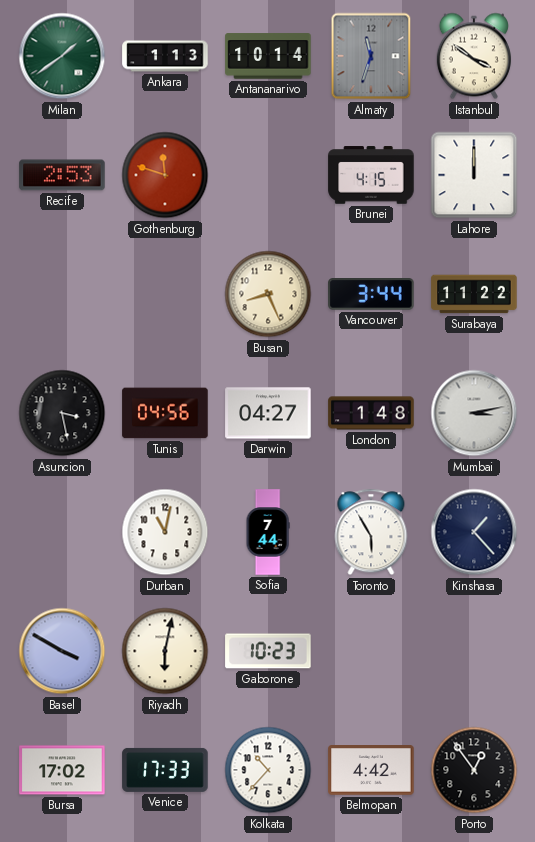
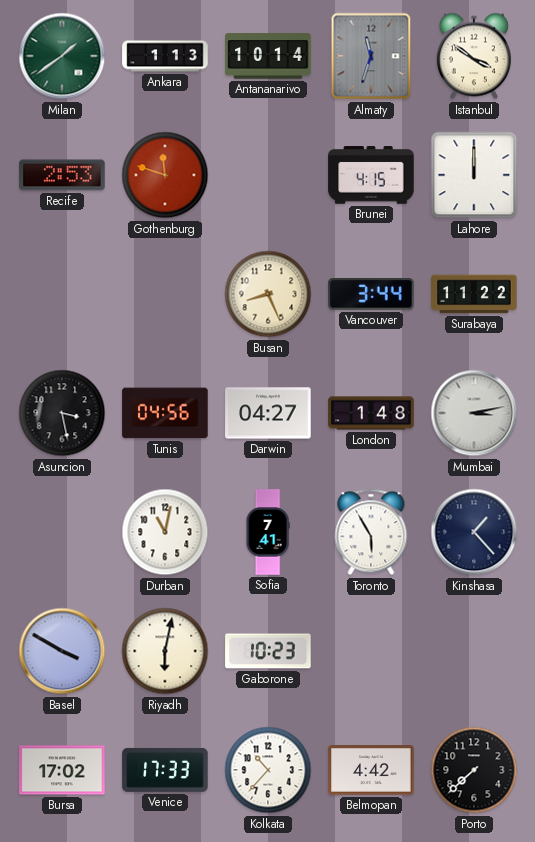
Sofia: 7:44 -> 7:41
Porto: 12:54 -> 7:38
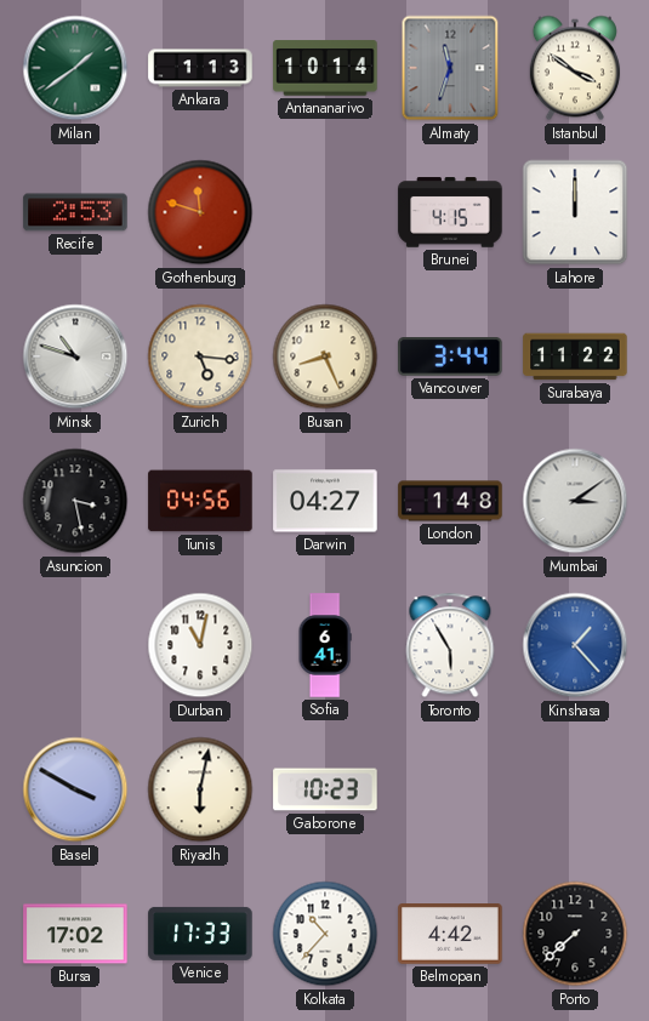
Minsk: none -> 10:48
Zurich: none -> 5:16
Mumbai: 3:13 -> 3:09
Sofia: 7:41 -> 6:41
Kinshasa dial: navy -> blue
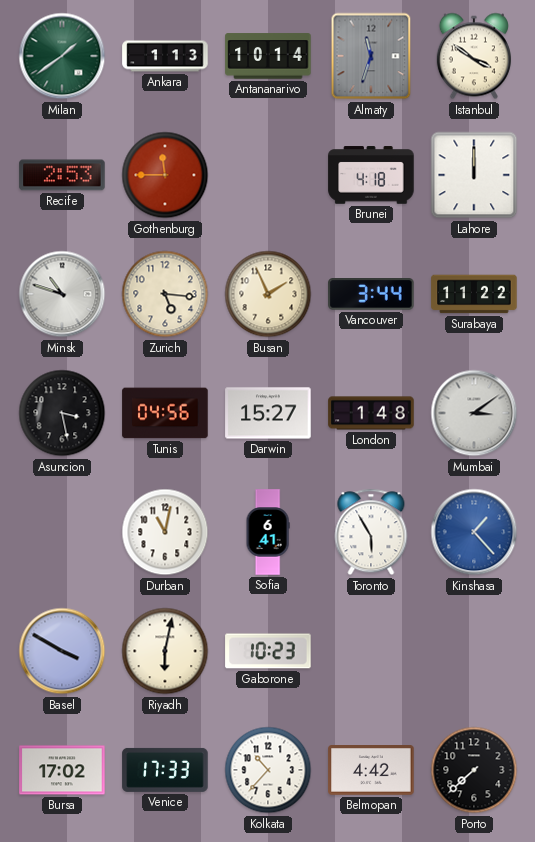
Gothenburg: 11:48 -> 11:45
Brunei: 4:15 -> 4:18
Busan: 8:26 -> 1:56
Darwin: 04:27 -> 15:27
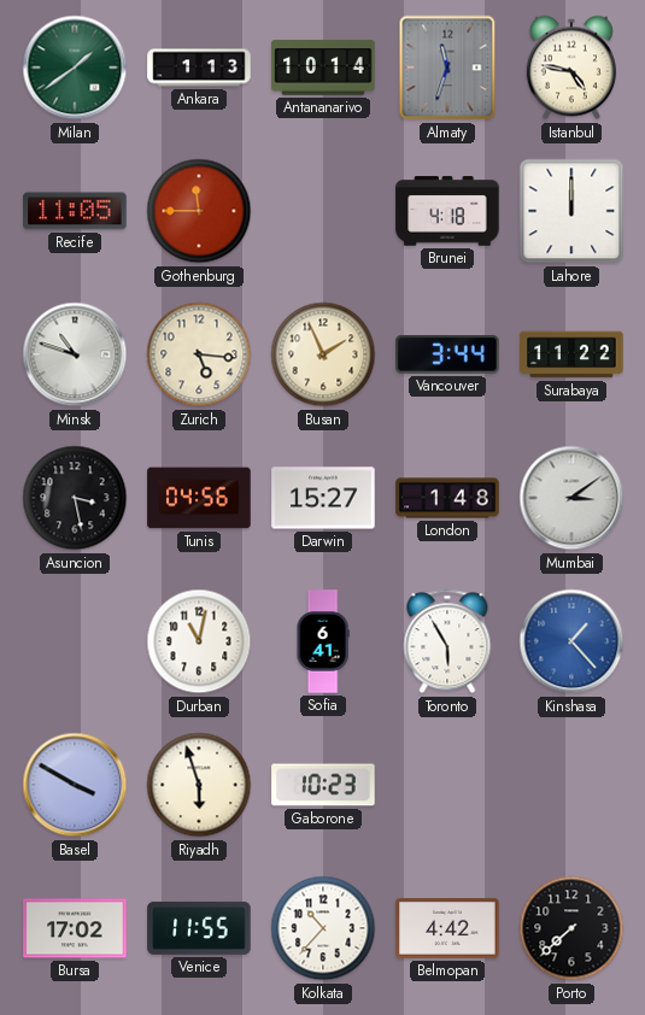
Istanbul: 3:51 -> 4:47
Recife: 2:53 -> 11:05
Riyadh: 6:02 -> 5:57
Venice: 17:33 -> 11:55
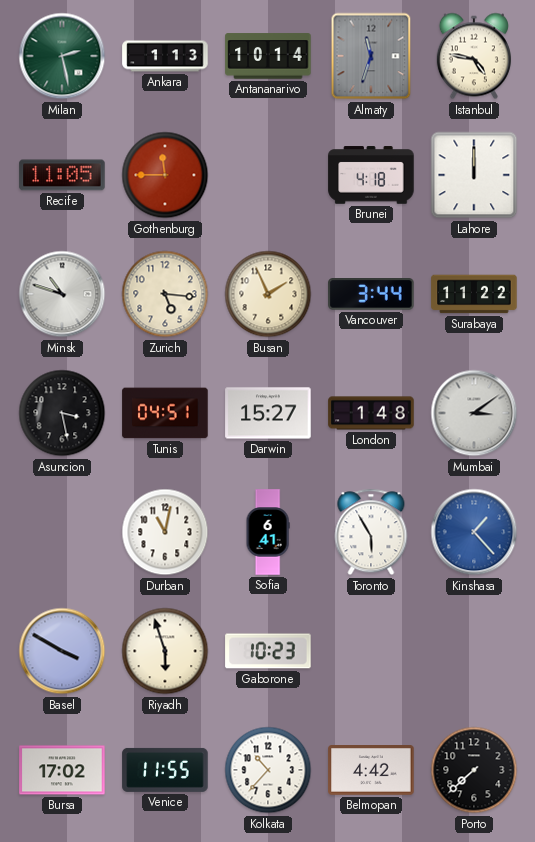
Milan: 1:39 -> 2:28
Tunis: 04:56 -> 04:51
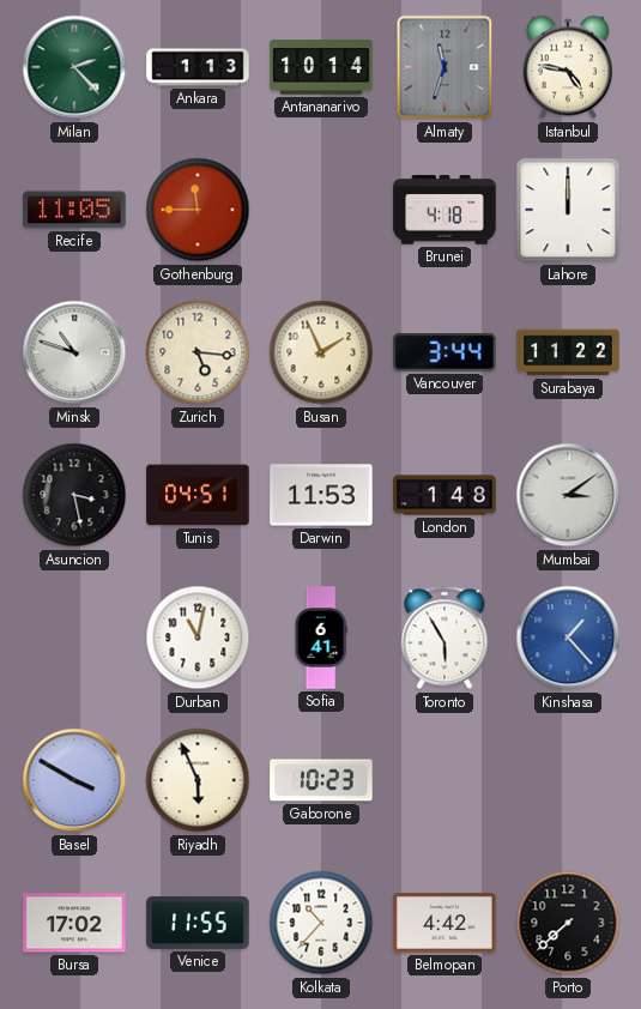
Milan: 2:28 -> 2:23
Darwin: 15:27 -> 11:53
Riyadh: 5:57 -> 5:56
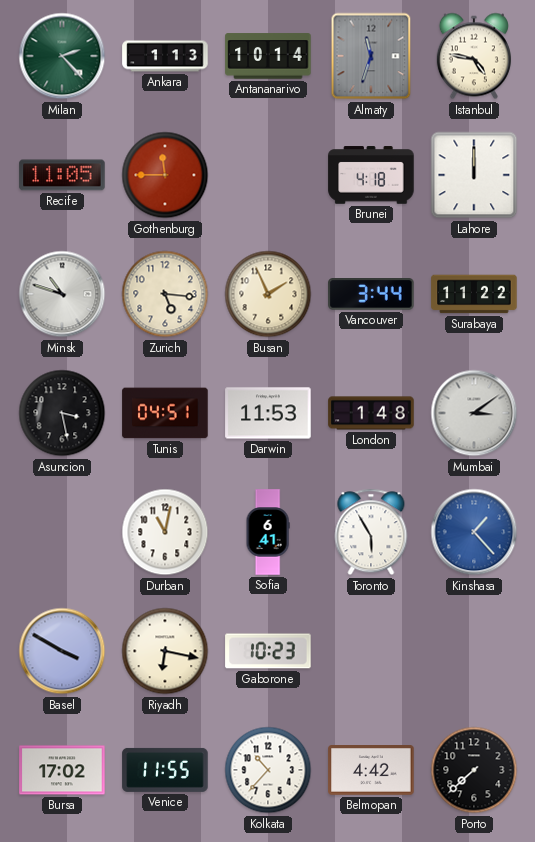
Riyadh: 5:56 -> 6:17
